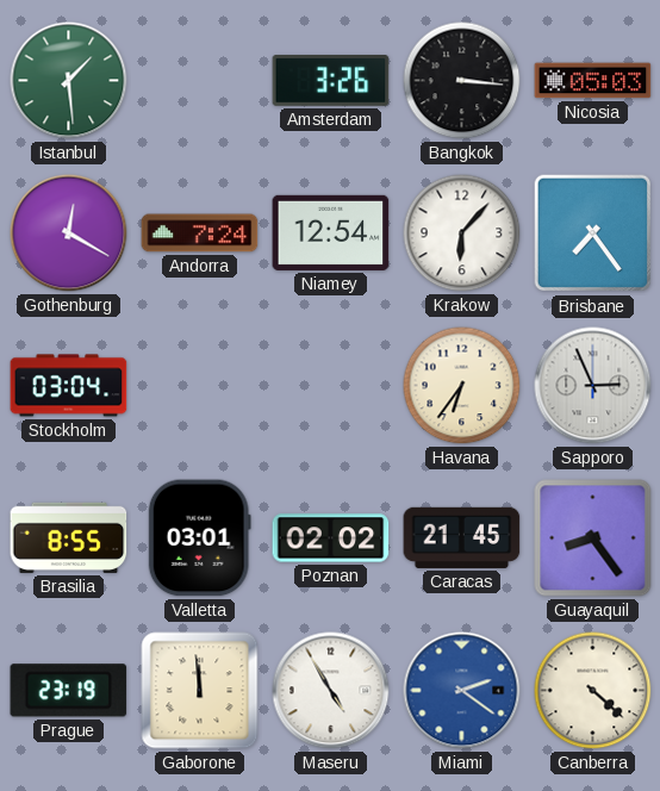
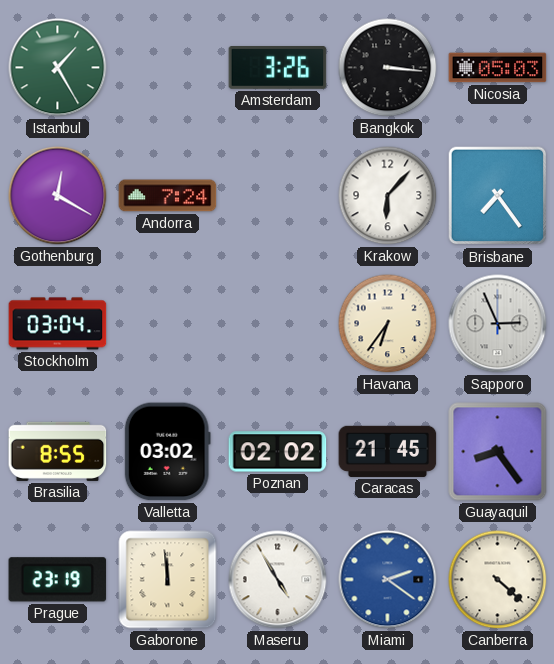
Istanbul: 1:29 -> 1:25
Niamey: 12:54 -> none
Valletta: 03:01 -> 03:02
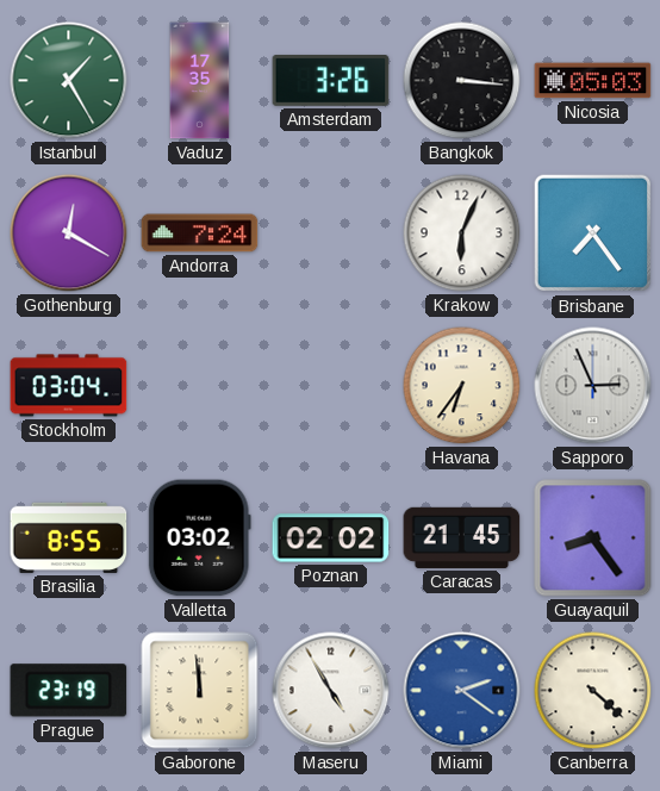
Vaduz: none -> 17:35
Krakow: 6:07 -> 6:04
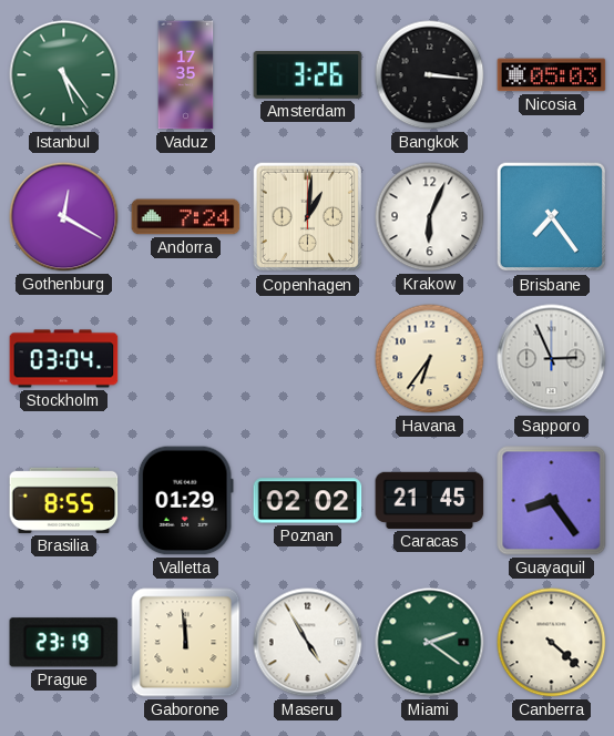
Istanbul: 1:25 -> 5:24
Copenhagen: none -> 1:01
Valletta: 03:02 -> 01:29
Miami dial: blue -> green
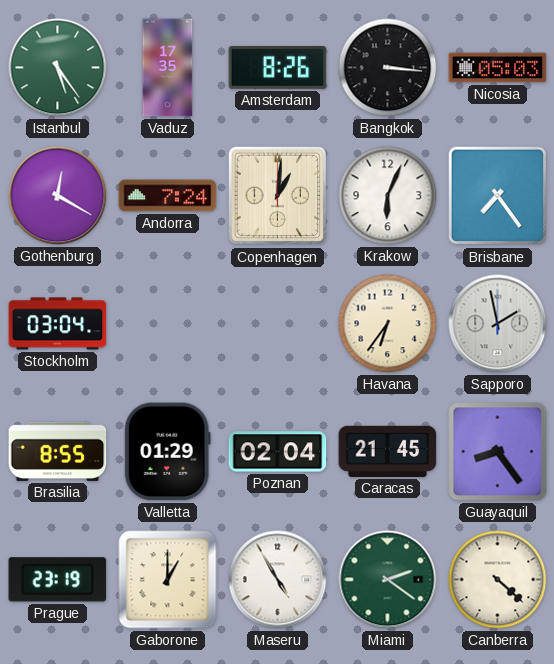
Amsterdam: 3:26 -> 8:26
Sapporo: 2:56 -> 1:58
Poznan: 02:02 -> 02:04
Gaborone: 11:59 -> 1:00
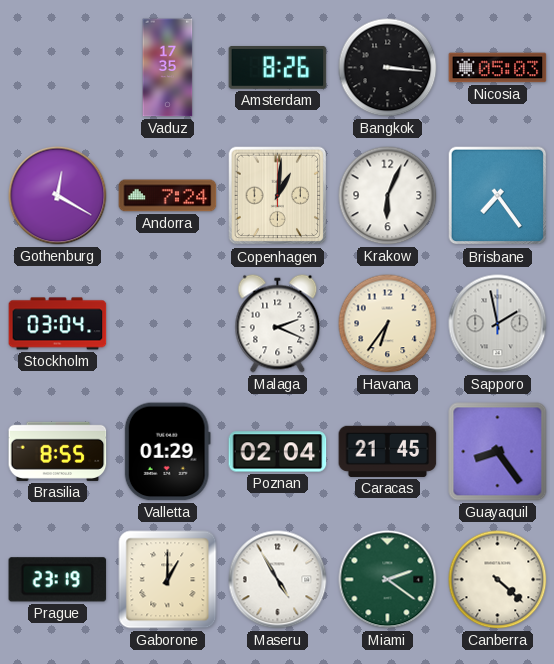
Istanbul: 5:24 -> none
Malaga: none -> 2:19
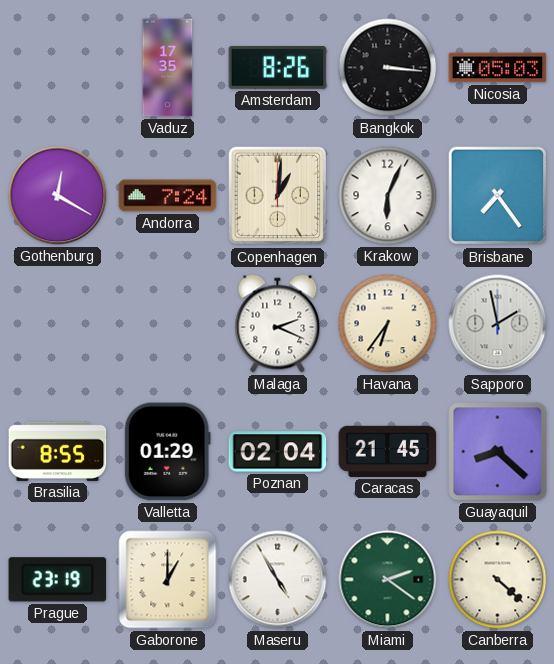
Stockholm: 03:04 -> none
Guayaquil: 8:24 -> 8:22
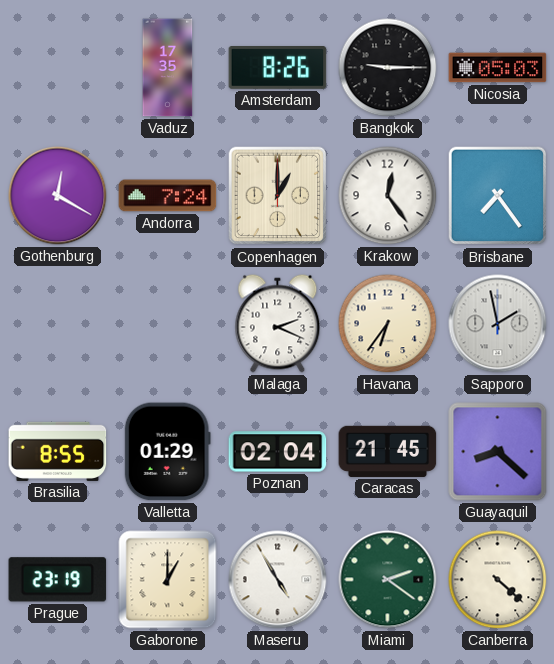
Bangkok: 3:16 -> 9:15
Copenhagen: 1:01 -> 1:00
Krakow: 6:04 -> 12:24
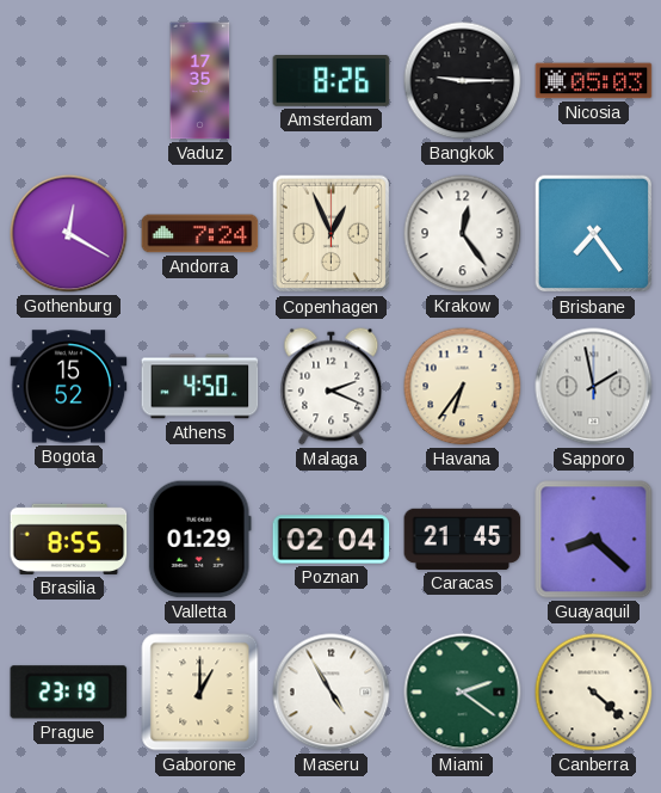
Copenhagen: 1:00 -> 12:56
Bogota: none -> 15:52
Athens: none -> 4:50
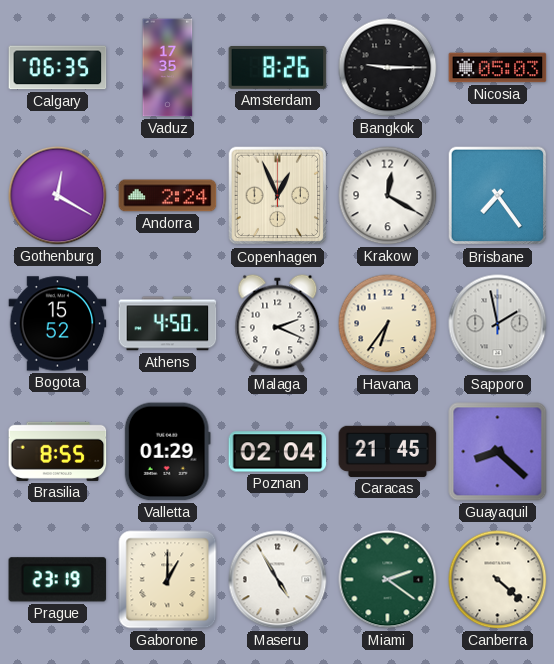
Calgary: none -> 06:35
Andorra: 7:24 -> 2:24
Krakow: 12:24 -> 12:20
